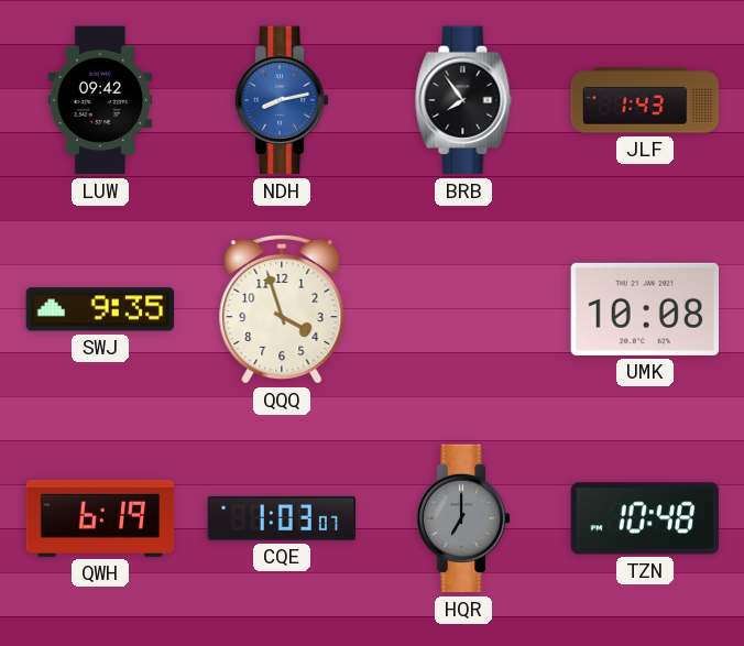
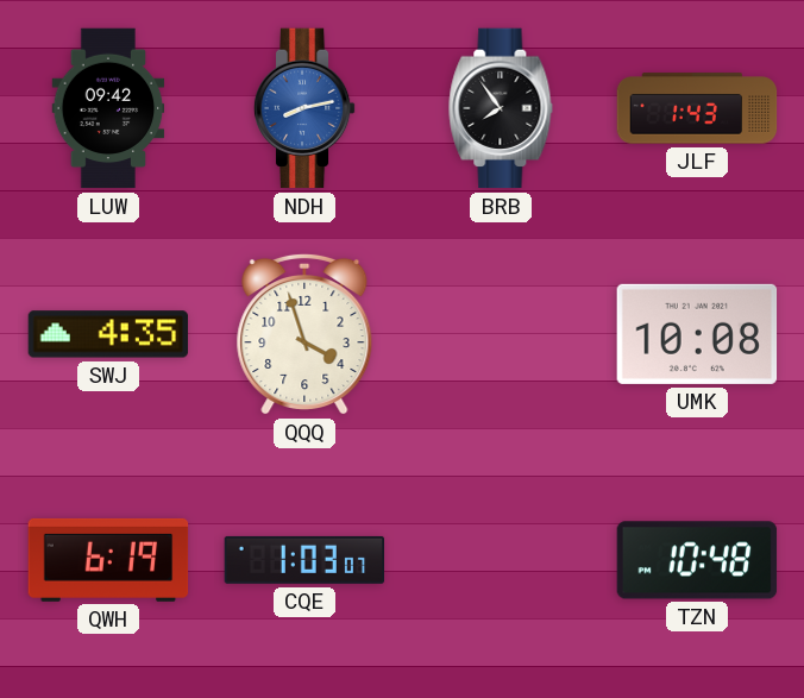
SWJ: 9:35 -> 4:35
HQR: 7:00 -> none
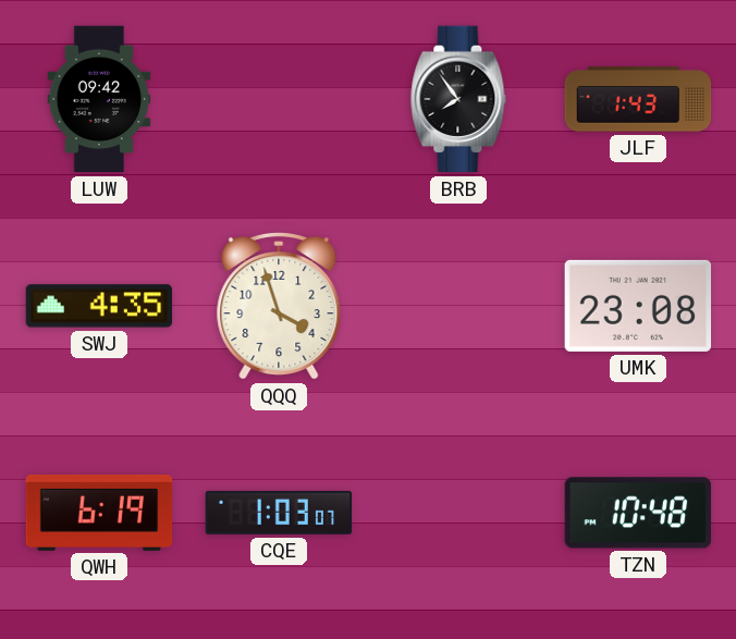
NDH: 8:13 -> none
UMK: 10:08 -> 23:08
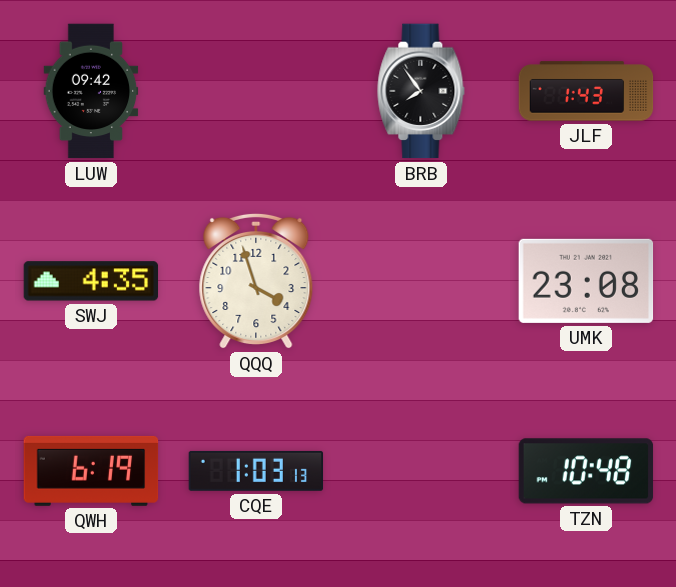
CQE: 1:03:07 -> 1:03:13
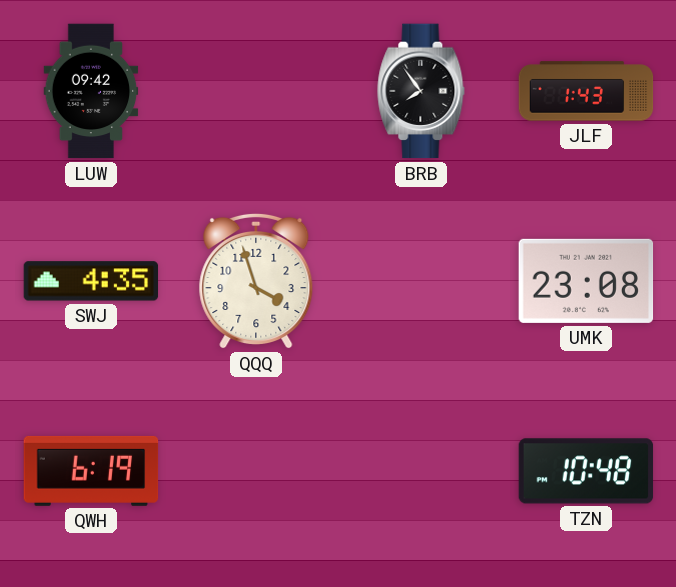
CQE: 1:03 -> none
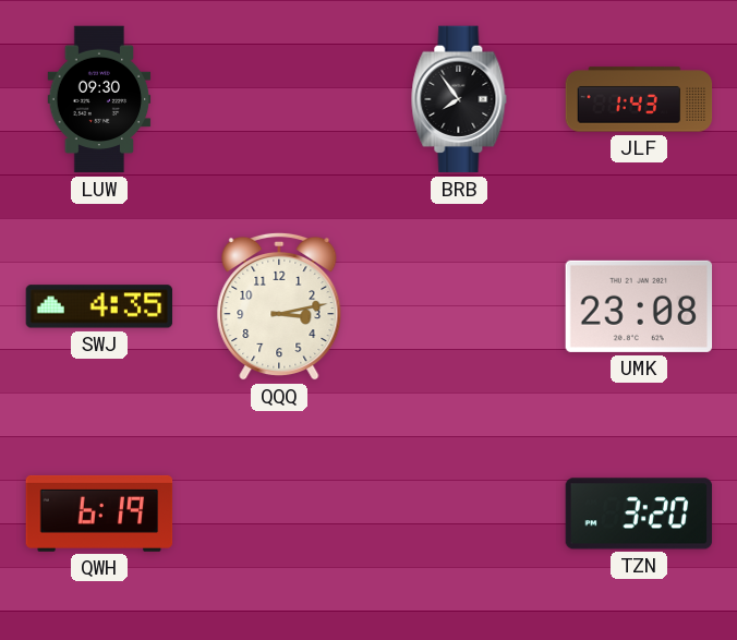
LUW: 09:42 -> 09:30
QQQ: 3:57 -> 3:13
TZN: 10:48 -> 3:20
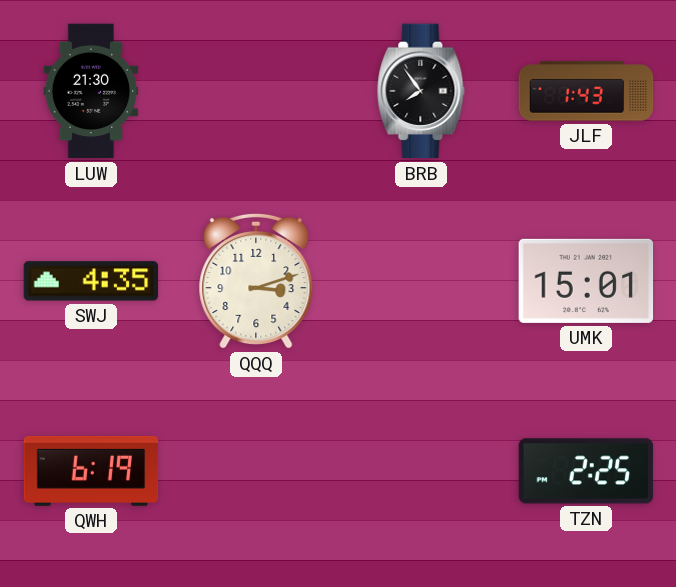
LUW: 09:30 -> 21:30
QQQ: 3:13 -> 3:12
UMK: 23:08 -> 15:01
TZN: 3:20 -> 2:25
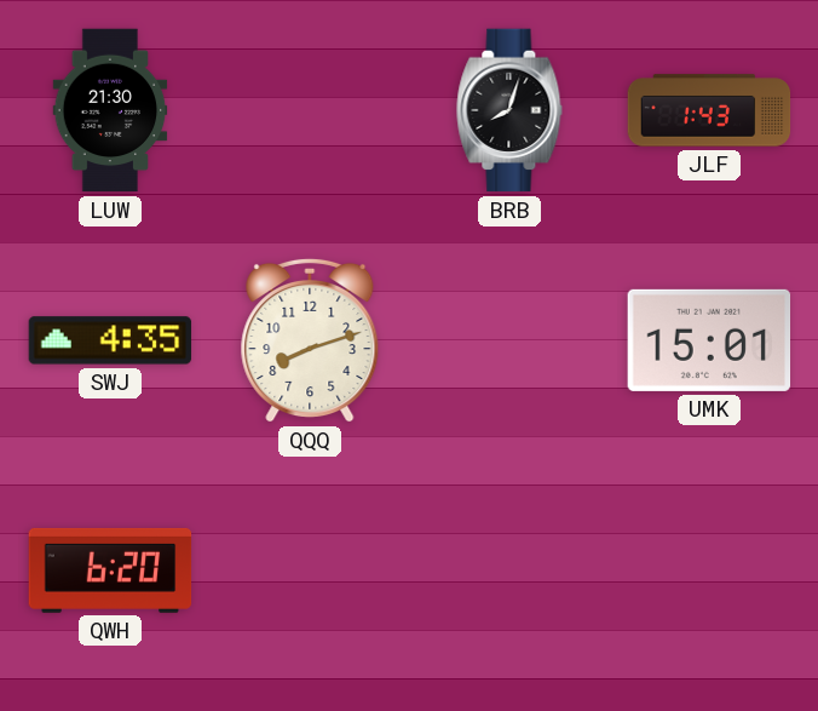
BRB: 7:54 -> 8:03
QQQ: 3:12 -> 8:12
QWH: 6:19 -> 6:20
TZN: 2:25 -> none
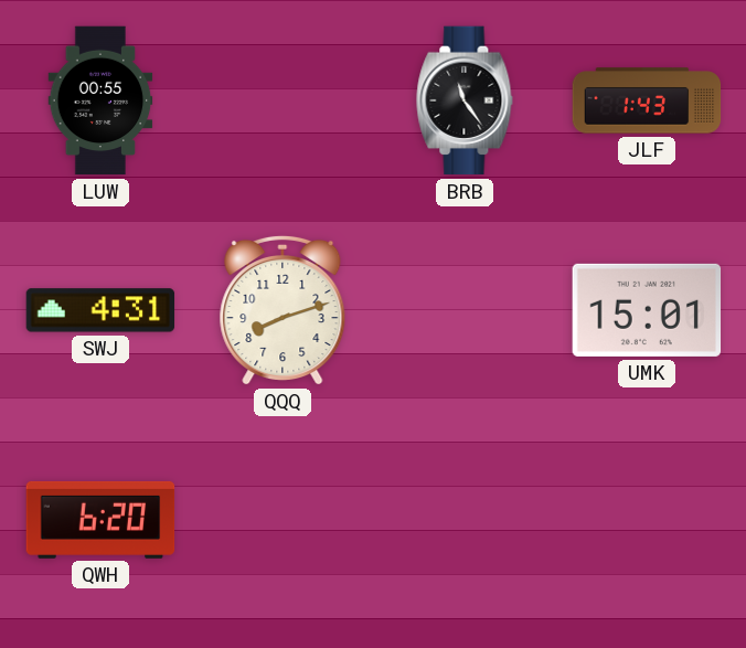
LUW: 21:30 -> 00:55
BRB: 8:03 -> 11:24
SWJ: 4:35 -> 4:31
